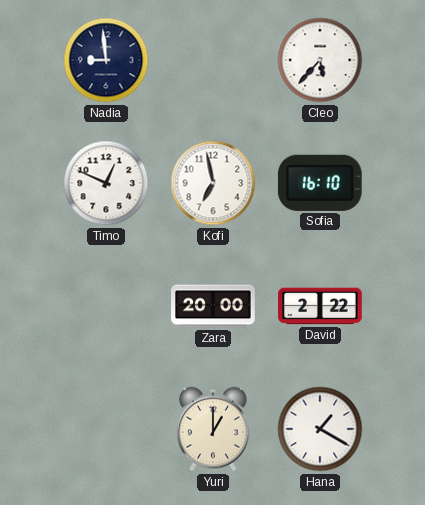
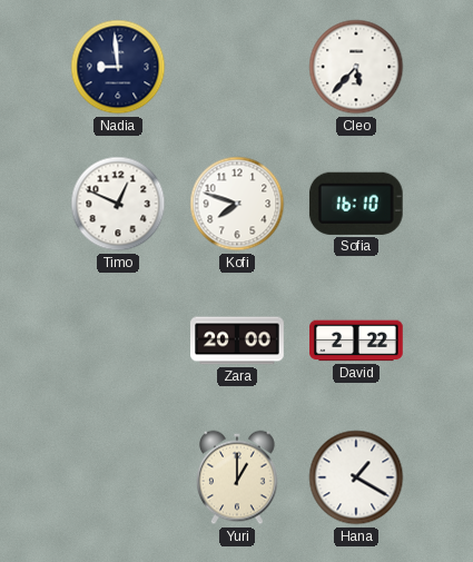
Kofi: 6:58 -> 7:48
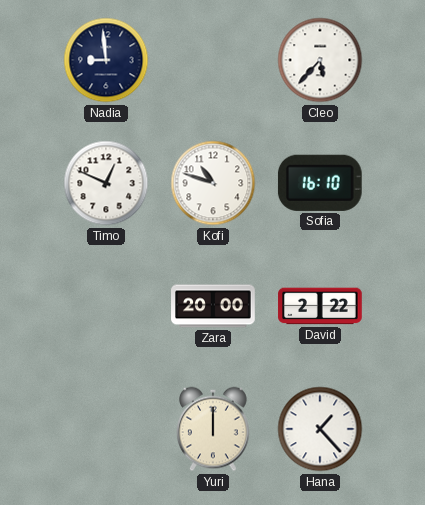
Kofi: 7:48 -> 10:48
Yuri: 1:00 -> 12:00
Hana: 1:20 -> 1:23
